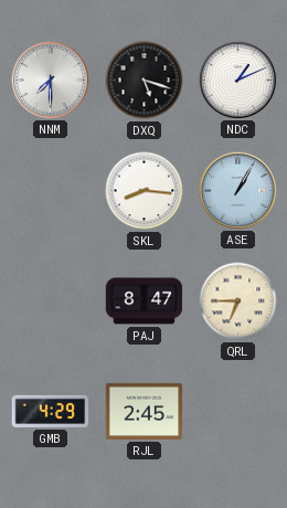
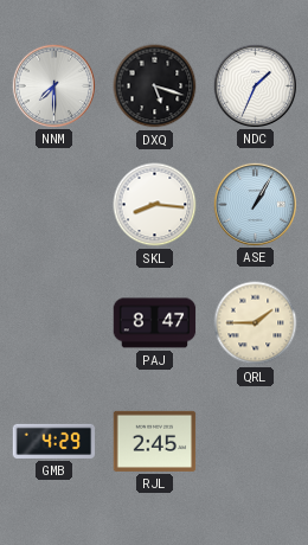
NDC: 1:11 -> 1:34
QRL: 6:45 -> 1:45
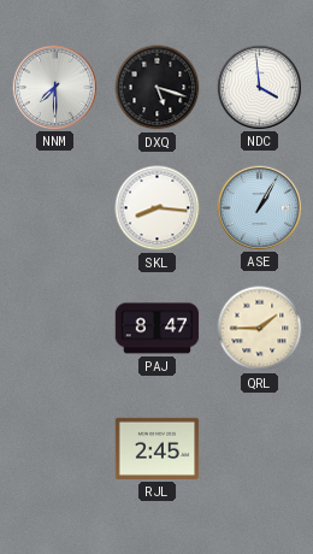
NDC: 1:34 -> 3:59
GMB: 4:29 -> none
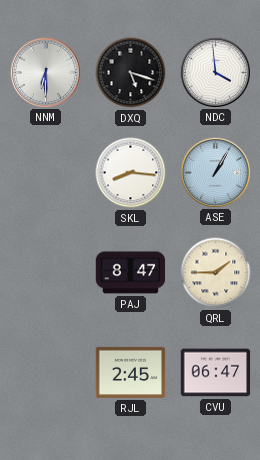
NNM: 7:30 -> 6:30
CVU: none -> 06:47
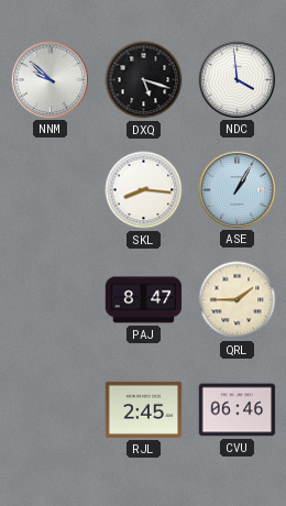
NNM: 6:30 -> 9:52
CVU: 06:47 -> 06:46
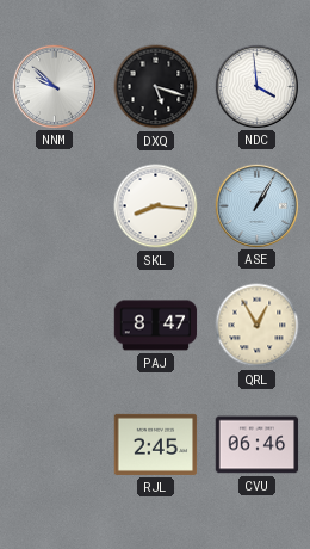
QRL: 1:45 -> 12:55
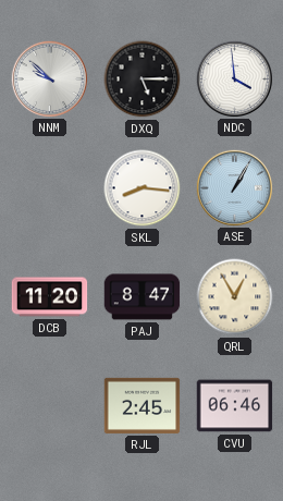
DXQ: 5:18 -> 5:15
DCB: none -> 11:20
